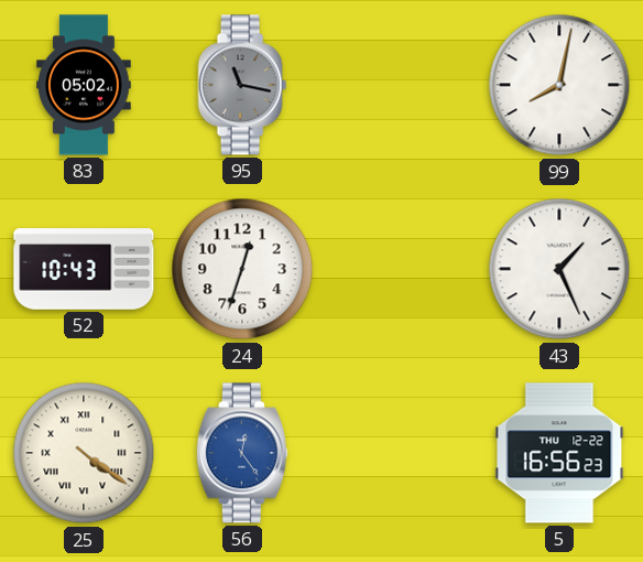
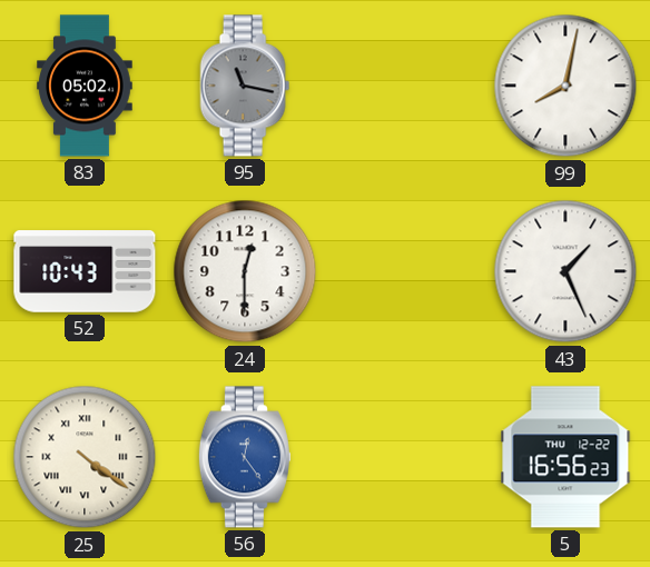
24: 12:33 -> 12:30
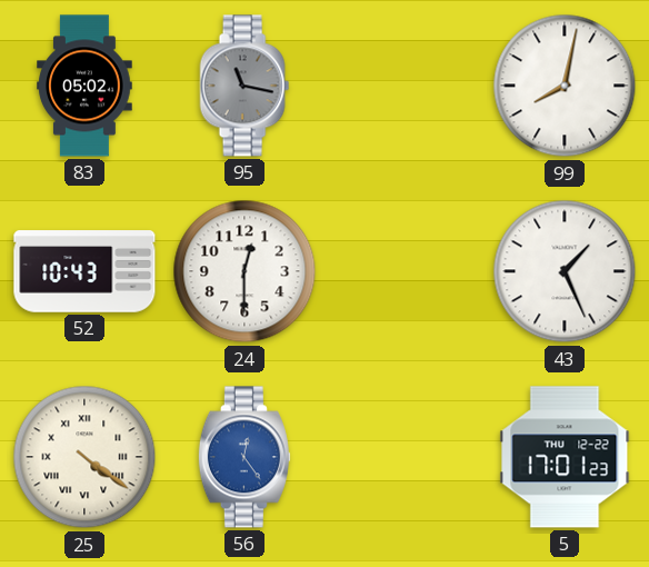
5: 16:56 -> 17:01
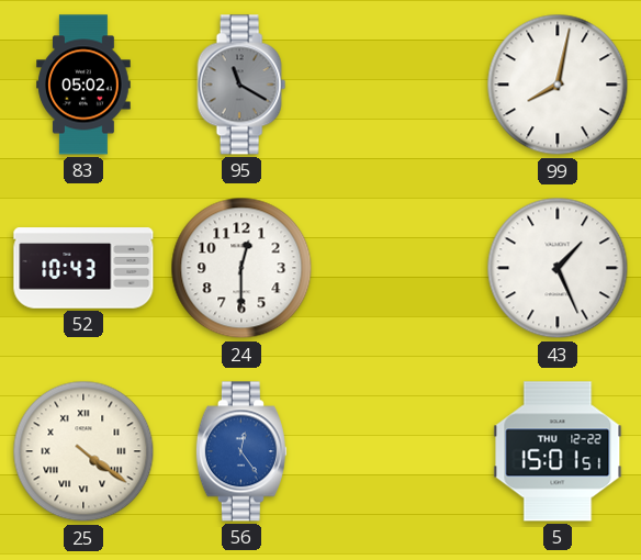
95: 11:17 -> 11:20
5: 17:01 -> 15:01
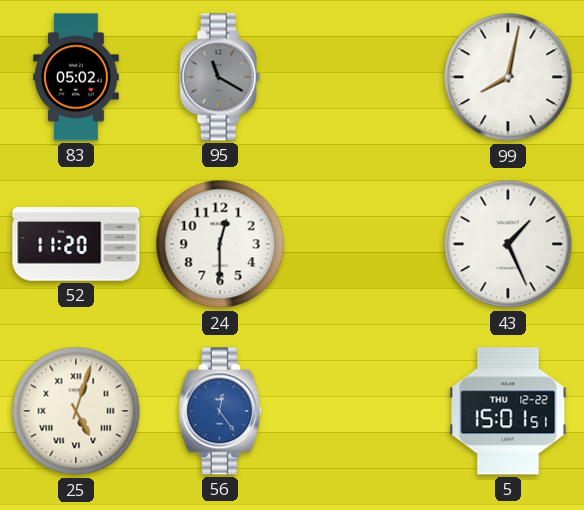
52: 10:43 -> 11:20
25: 4:21 -> 5:03
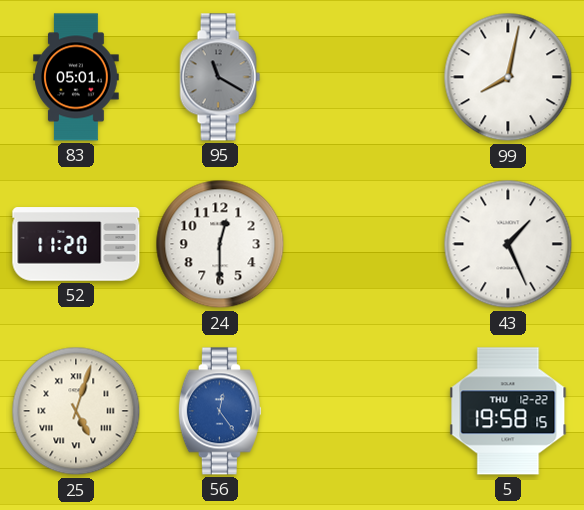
83: 05:02 -> 05:01
5: 15:01 -> 19:58
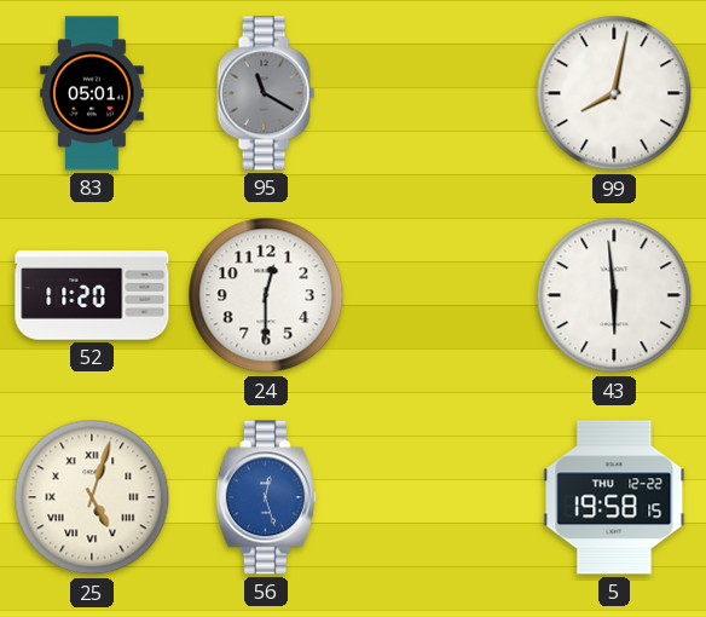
43: 1:26 -> 5:59
56: 12:24 -> 12:27
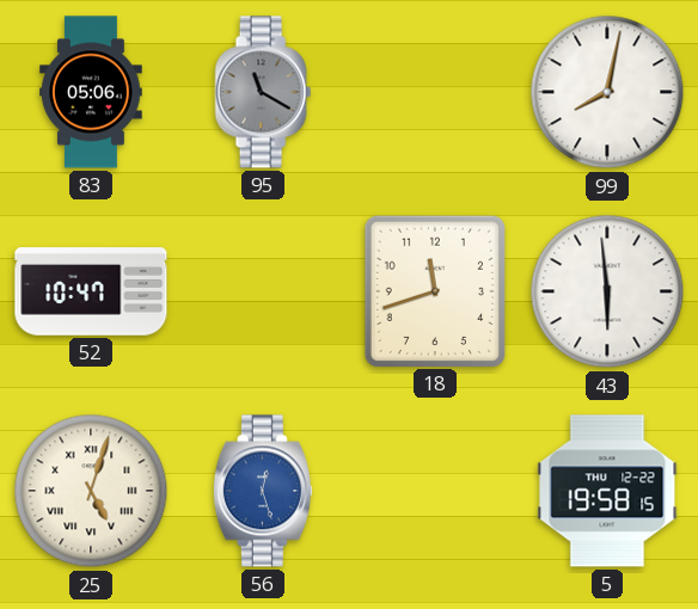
83: 05:01 -> 05:06
52: 11:20 -> 10:47
24: 12:30 -> none
18: none -> 11:42
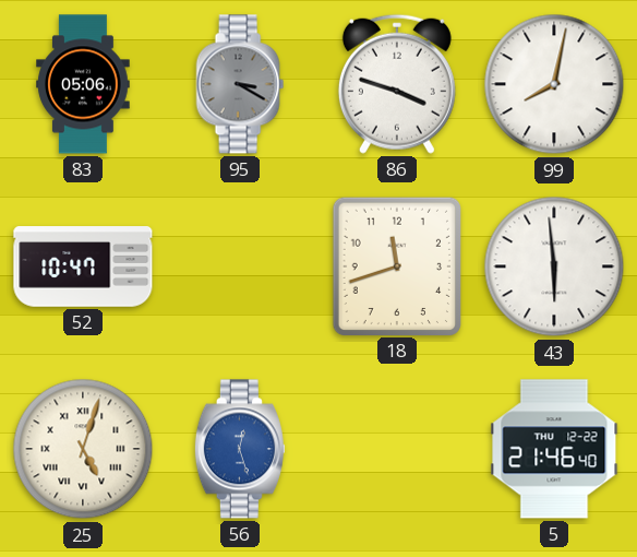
95: 11:20 -> 3:20
86: none -> 3:48
5: 19:58 -> 21:46
